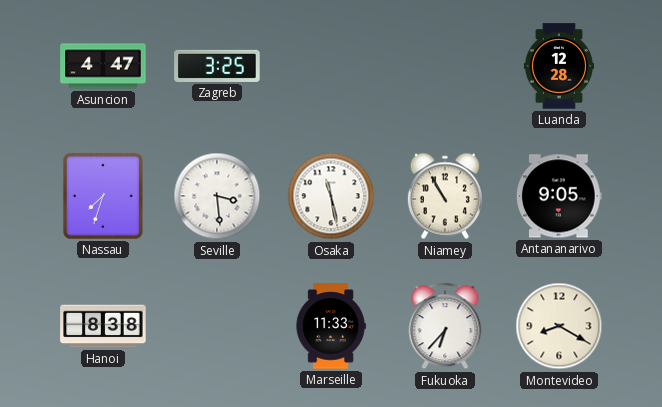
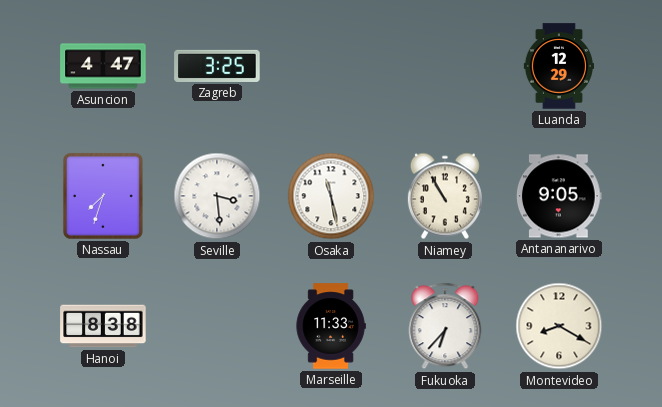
Luanda: 12:28 -> 12:29
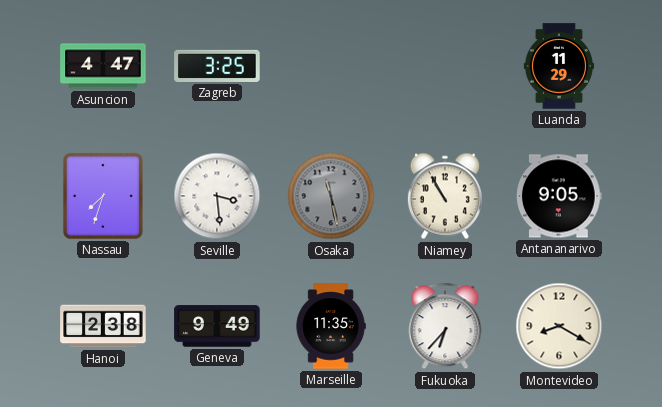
Luanda: 12:29 -> 11:29
Osaka dial: white -> grey
Hanoi: 8:38 -> 2:38
Geneva: none -> 9:49
Marseille: 11:33 -> 11:35
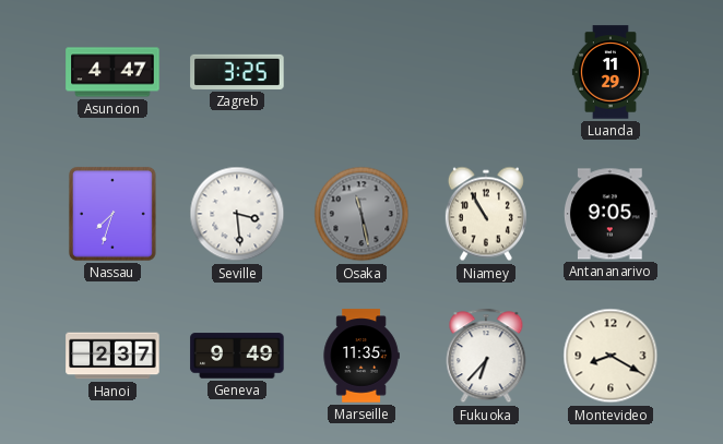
Hanoi: 2:38 -> 2:37
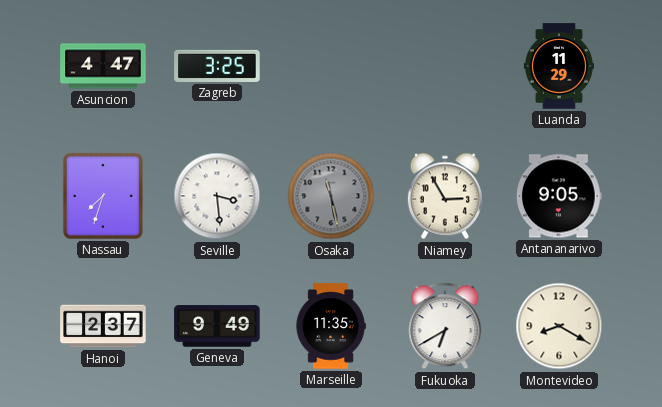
Niamey: 10:55 -> 2:55
Fukuoka: 6:37 -> 6:40
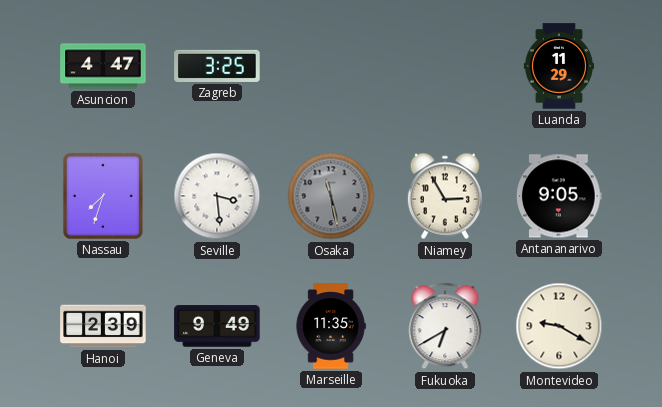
Hanoi: 2:37 -> 2:39
Montevideo: 8:20 -> 9:20
